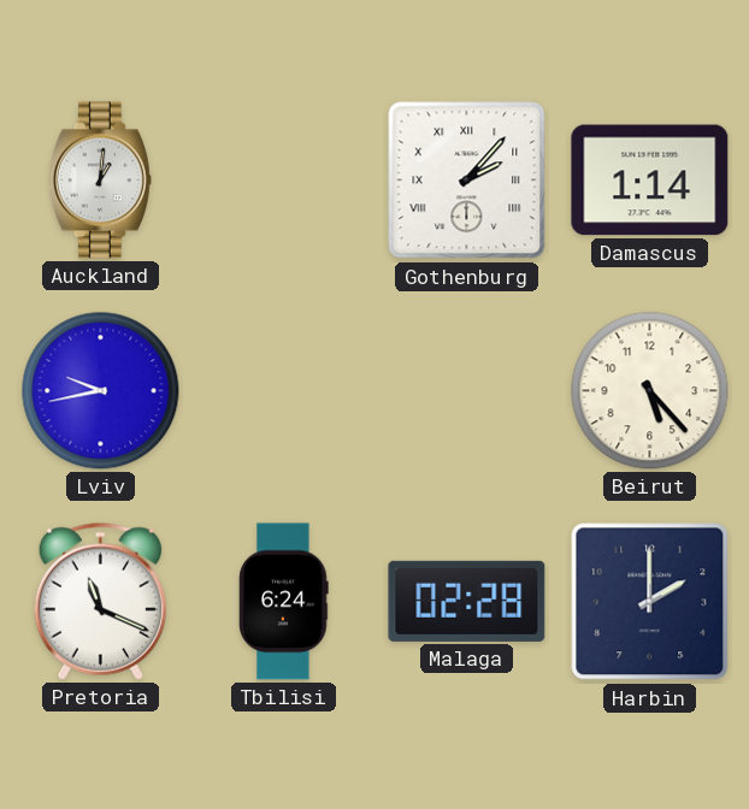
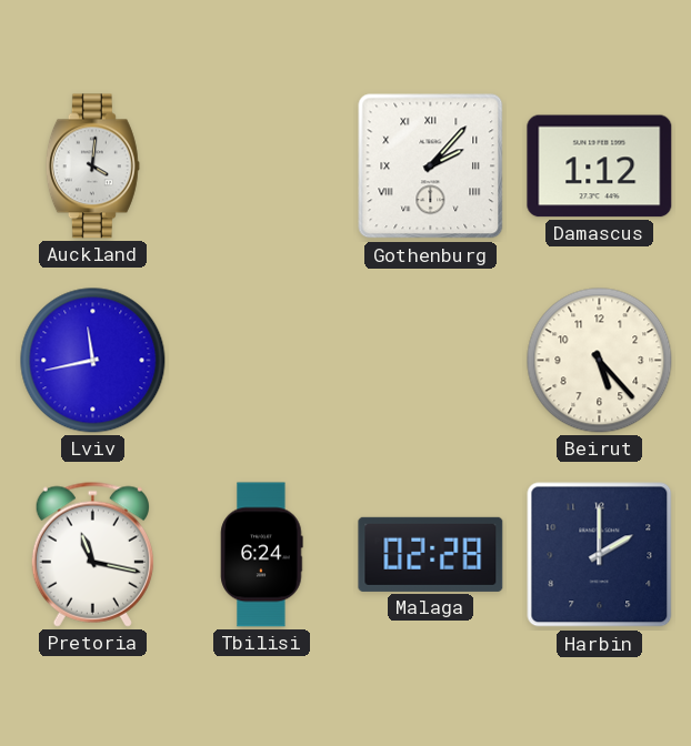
Auckland: 1:01 -> 4:01
Damascus: 1:14 -> 1:12
Lviv: 9:43 -> 11:43
Pretoria: 11:19 -> 11:17
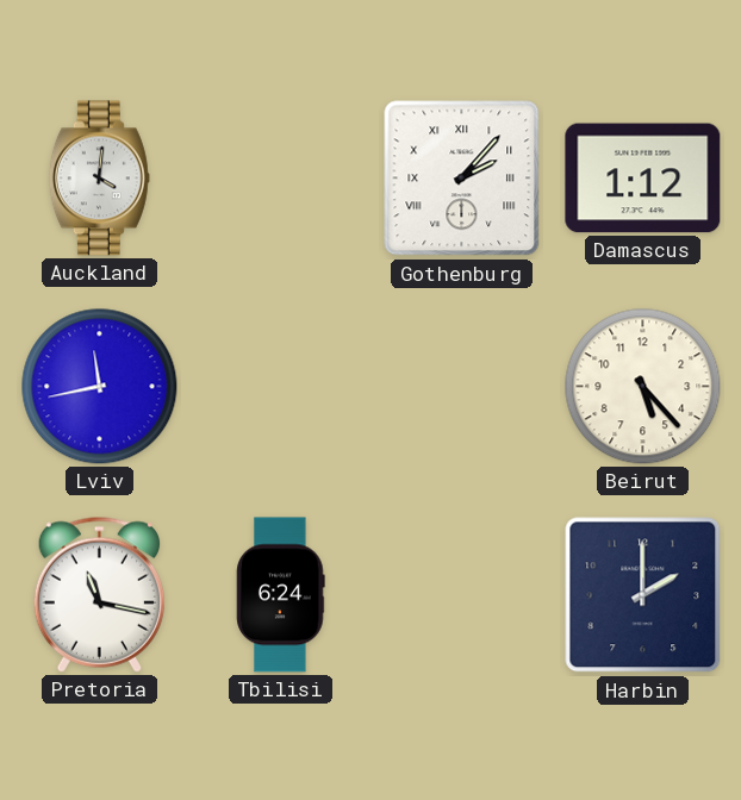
Malaga: 02:28 -> none
